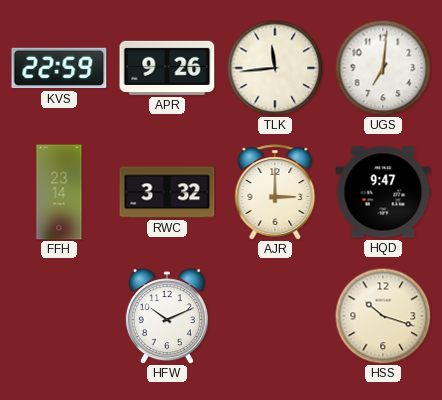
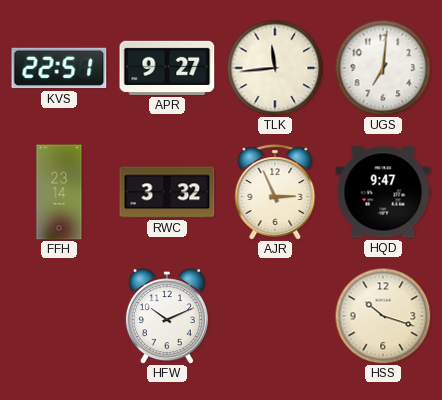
KVS: 22:59 -> 22:51
APR: 9:26 -> 9:27
AJR: 3:00 -> 2:56
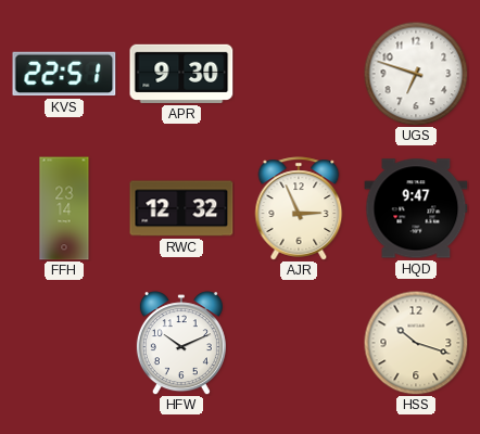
APR: 9:27 -> 9:30
TLK: 11:44 -> none
UGS: 7:01 -> 6:48
RWC: 3:32 -> 12:32
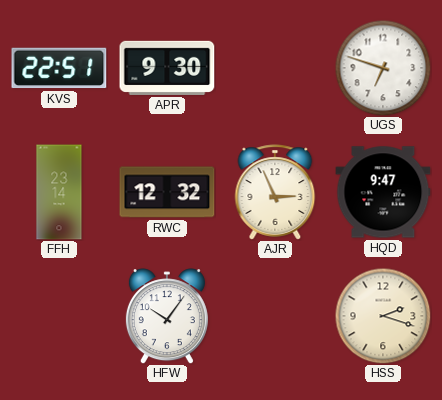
HFW: 10:11 -> 10:06
HSS: 10:18 -> 2:18
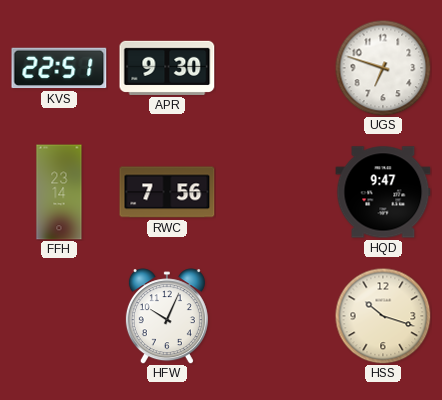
RWC: 12:32 -> 7:56
AJR: 2:56 -> none
HFW: 10:06 -> 10:04
HSS: 2:18 -> 10:18
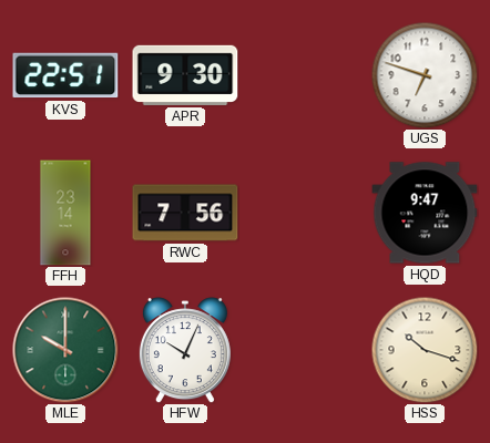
MLE: none -> 10:00
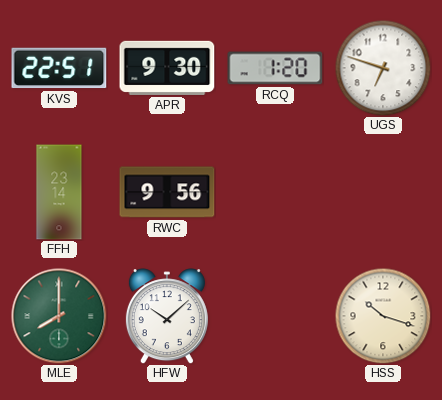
RCQ: none -> 1:20
RWC: 7:56 -> 9:56
HQD: 9:47 -> none
MLE: 10:00 -> 8:00
HFW: 10:04 -> 10:08
